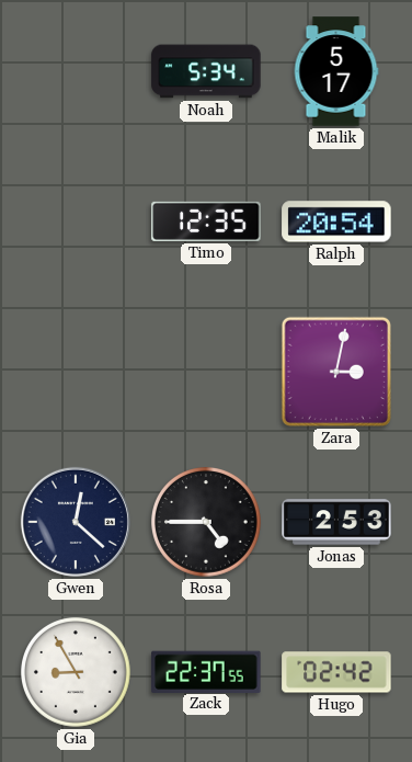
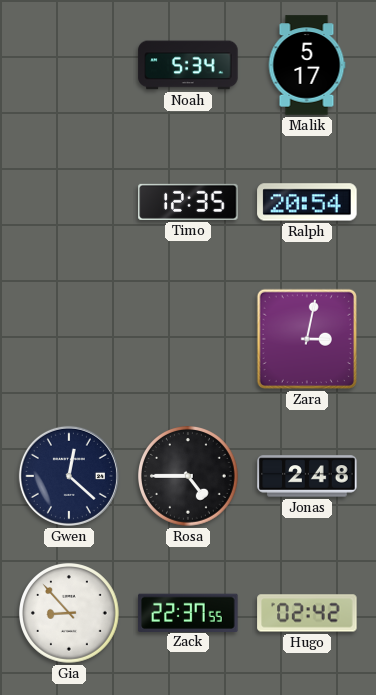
Jonas: 2:53 -> 2:48
Gia: 8:55 -> 8:53
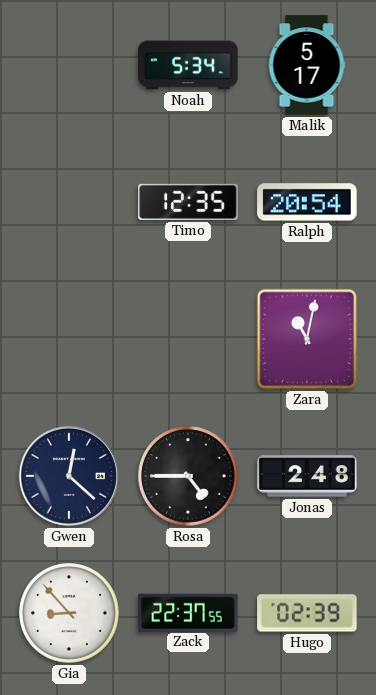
Zara: 3:02 -> 11:02
Hugo: 02:42 -> 02:39
